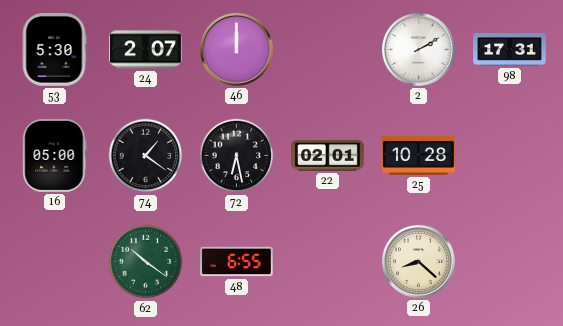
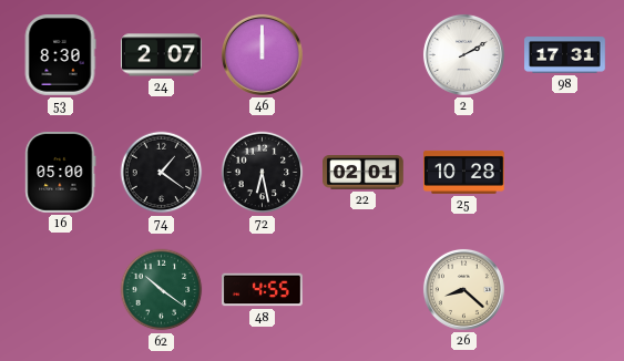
53: 5:30 -> 8:30
48: 6:55 -> 4:55
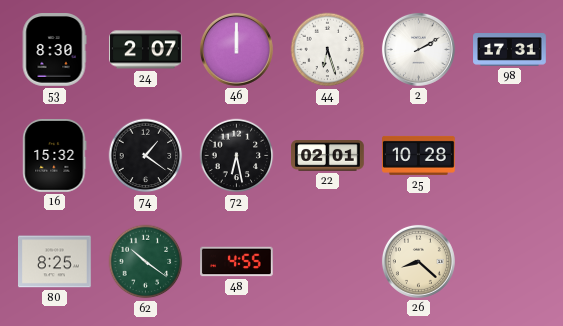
44: none -> 6:27
16: 05:00 -> 15:32
80: none -> 8:25
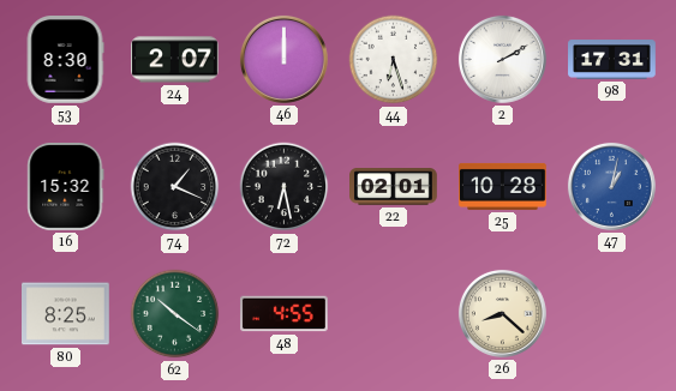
74: 1:21 -> 1:19
47: none -> 1:02
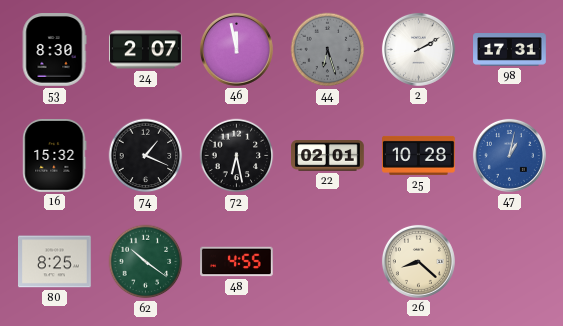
46: 12:00 -> 11:58
44 dial: white -> grey
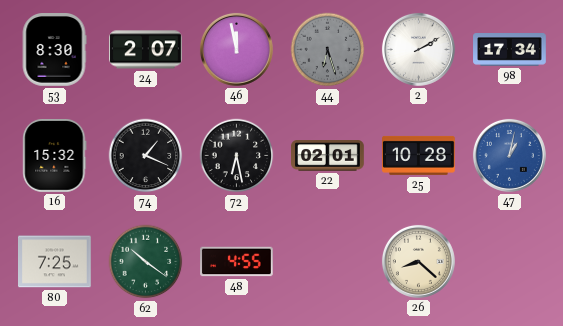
98: 17:31 -> 17:34
80: 8:25 -> 7:25
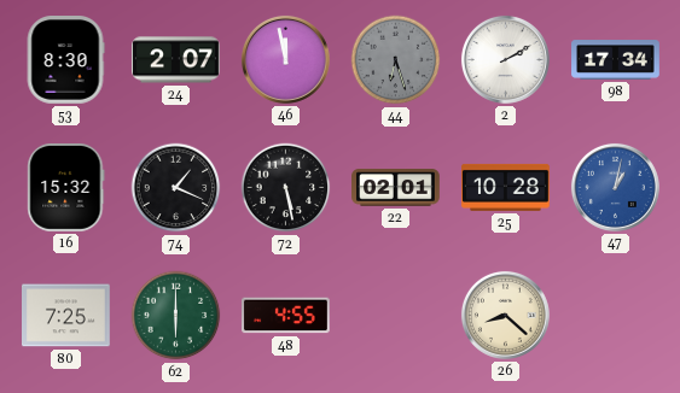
72: 6:28 -> 5:28
62: 10:21 -> 6:00
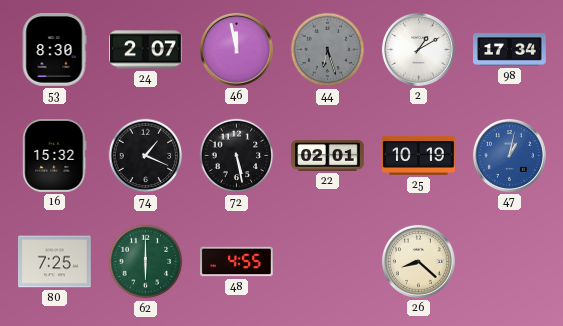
2: 2:10 -> 1:10
25: 10:28 -> 10:19
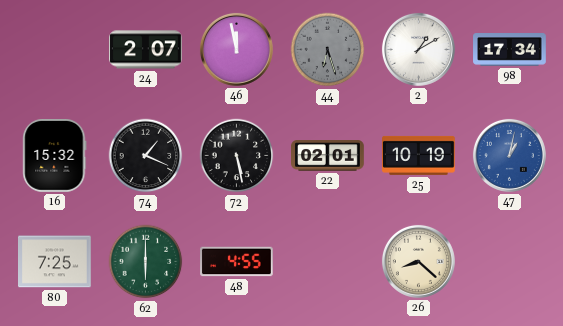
53: 8:30 -> none
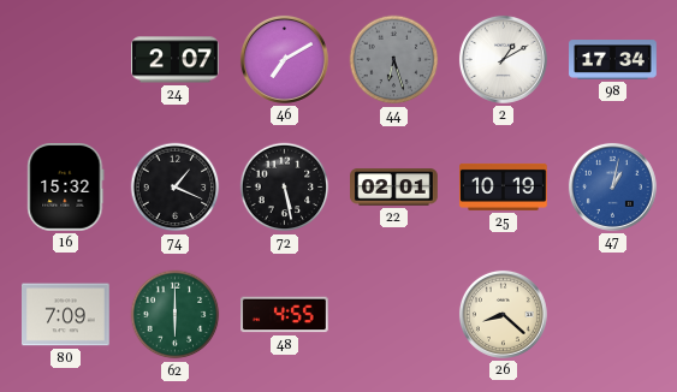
46: 11:58 -> 7:10
80: 7:25 -> 7:09
